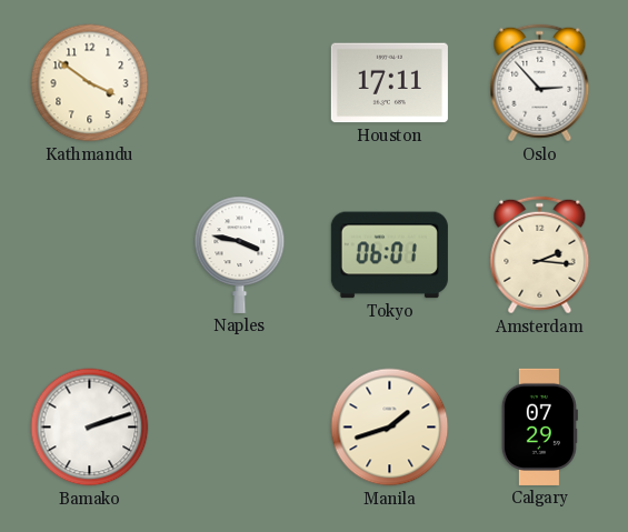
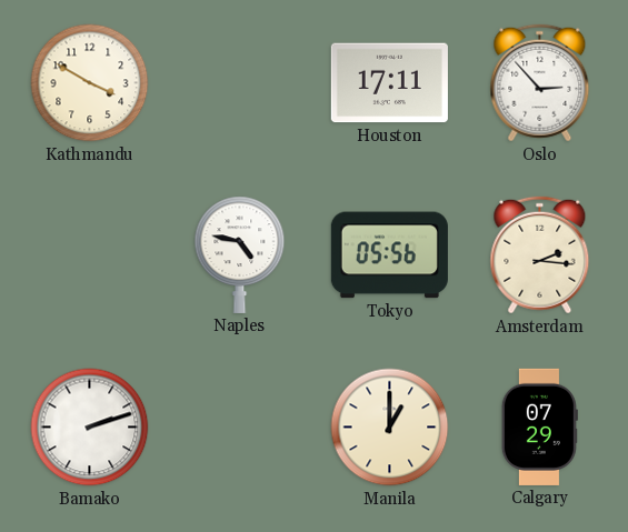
Kathmandu: 3:51 -> 3:50
Naples: 3:47 -> 4:47
Tokyo: 06:01 -> 05:56
Manila: 1:42 -> 1:00
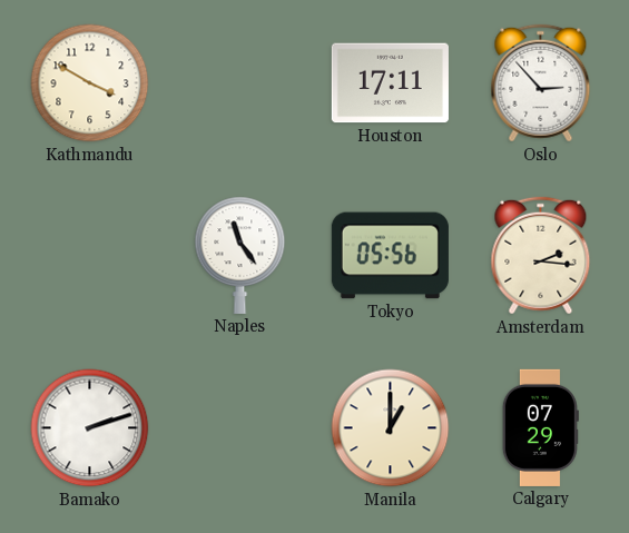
Naples: 4:47 -> 11:24
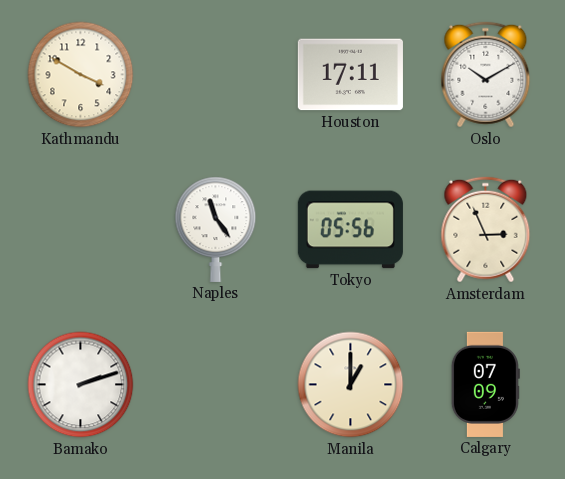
Oslo: 2:53 -> 10:10
Amsterdam: 2:16 -> 2:56
Calgary: 07:29 -> 07:09
